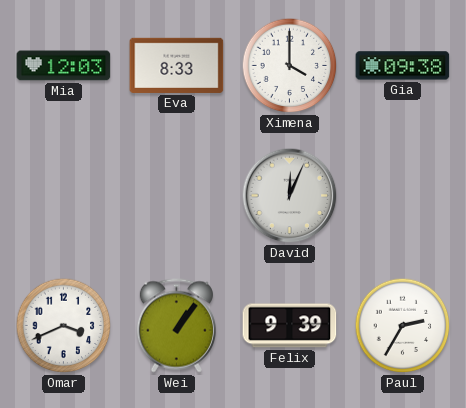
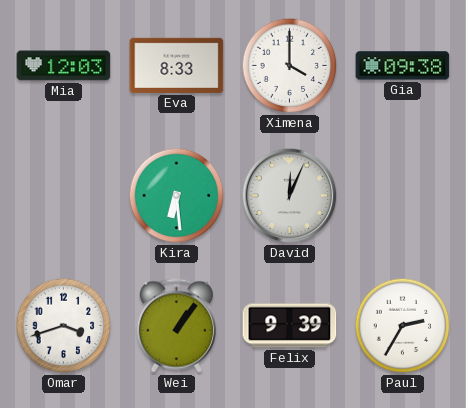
Kira: none -> 6:29
Omar: 3:41 -> 3:42
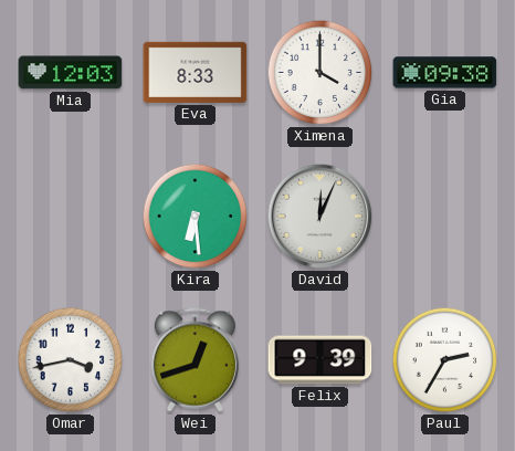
Omar: 3:42 -> 3:43
Wei: 1:06 -> 12:42
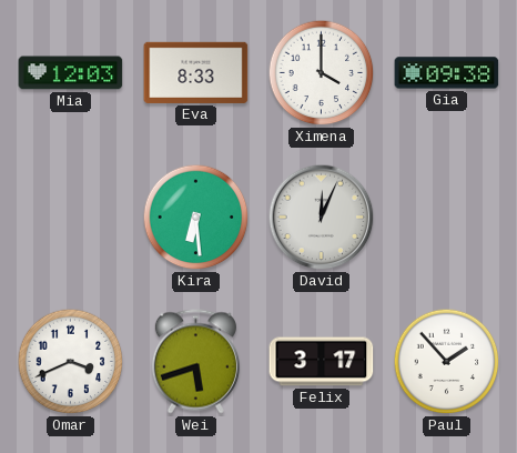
Omar: 3:43 -> 3:41
Wei: 12:42 -> 5:42
Felix: 9:39 -> 3:17
Paul: 2:35 -> 1:53
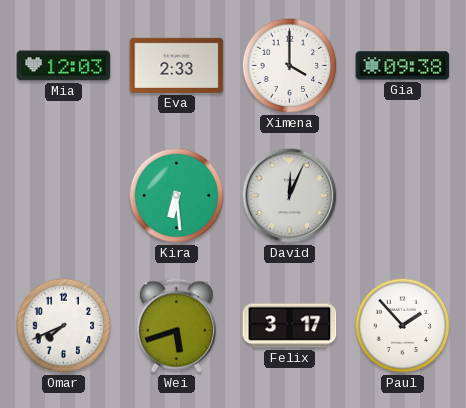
Eva: 8:33 -> 2:33
Omar: 3:41 -> 7:41
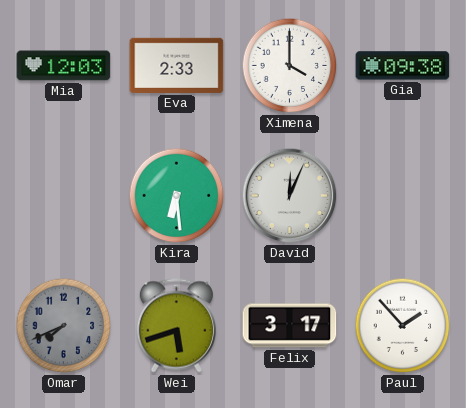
Omar dial: white -> grey
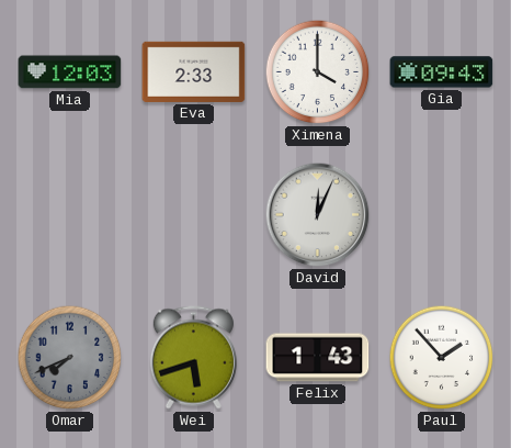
Gia: 09:38 -> 09:43
Kira: 6:29 -> none
Felix: 3:17 -> 1:43
